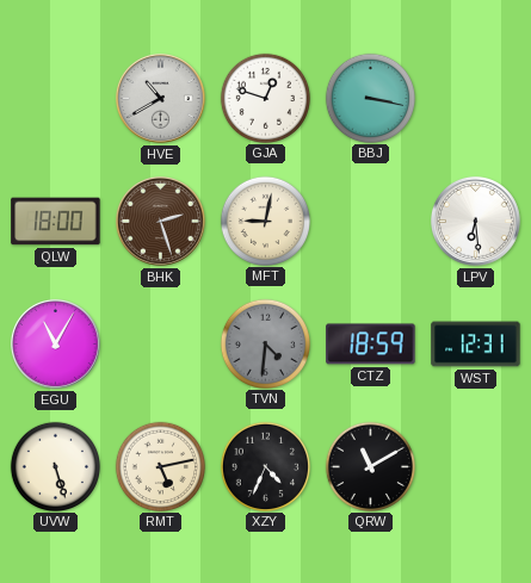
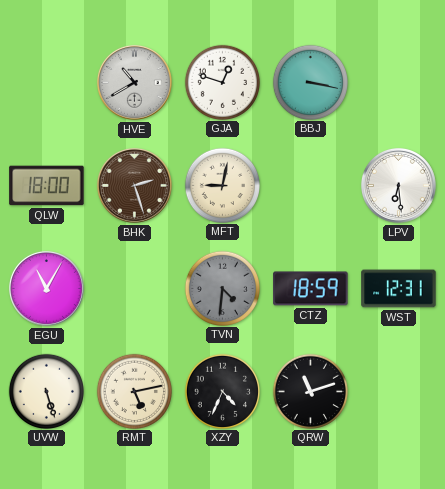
QRW: 11:10 -> 11:12
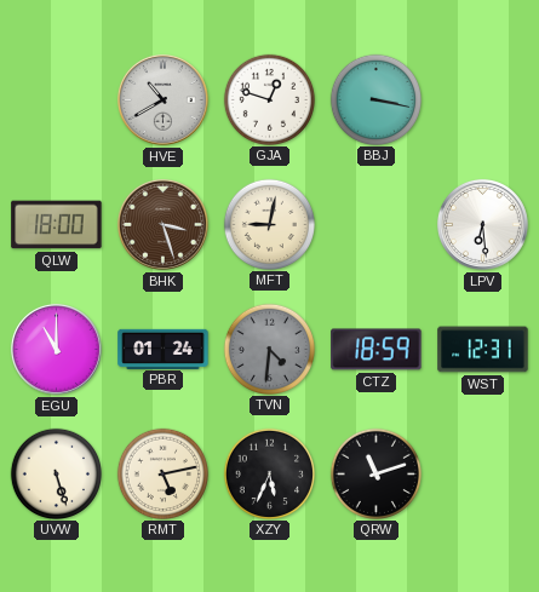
BHK: 2:27 -> 3:27
EGU: 11:05 -> 11:00
PBR: none -> 01:24
XZY: 4:34 -> 5:34
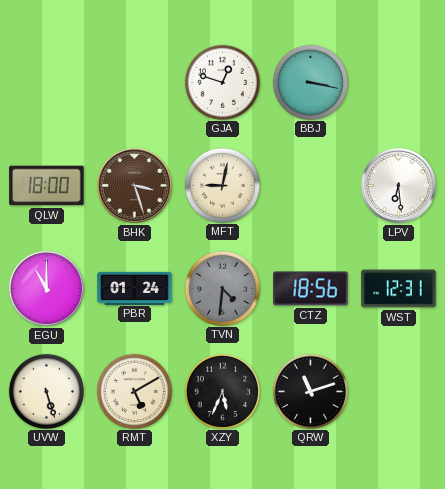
HVE: 10:40 -> none
CTZ: 18:59 -> 18:56
RMT: 5:13 -> 5:10
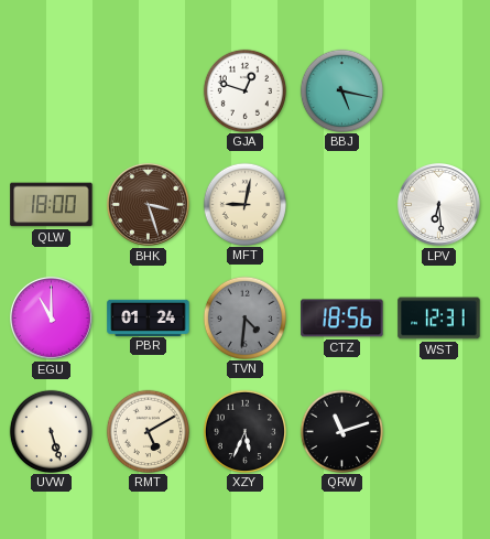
BBJ: 3:17 -> 5:17
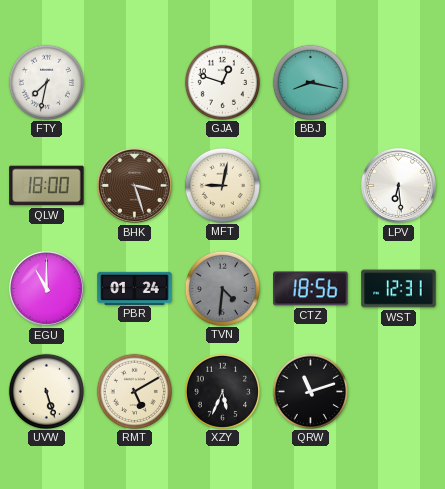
FTY: none -> 7:32
BBJ: 5:17 -> 8:17
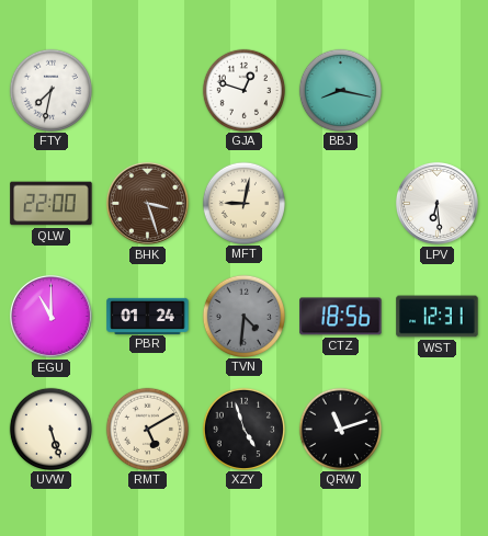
QLW: 18:00 -> 22:00
XZY: 5:34 -> 4:57
